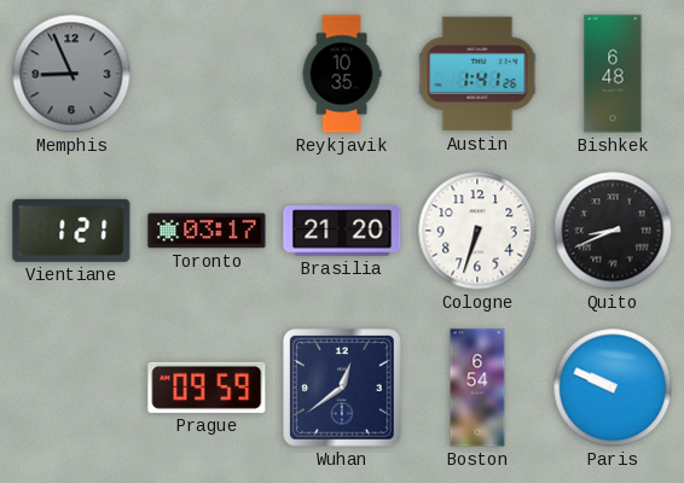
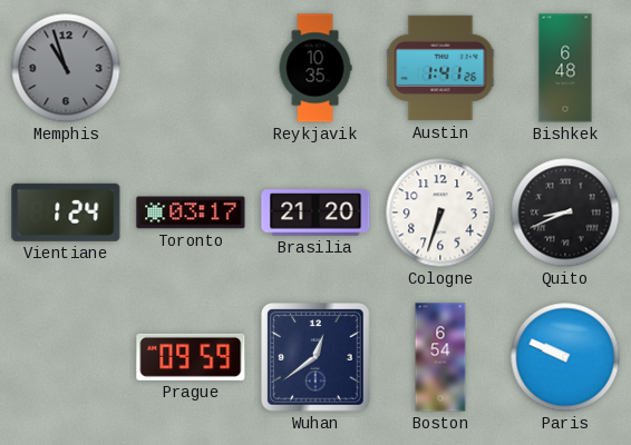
Memphis: 8:56 -> 10:57
Vientiane: 1:21 -> 1:24
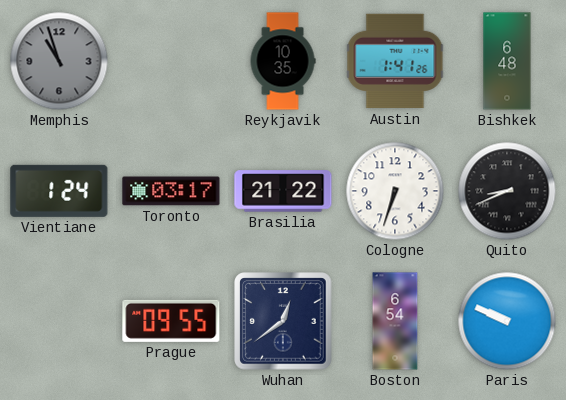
Brasilia: 21:20 -> 21:22
Prague: 09:59 -> 09:55
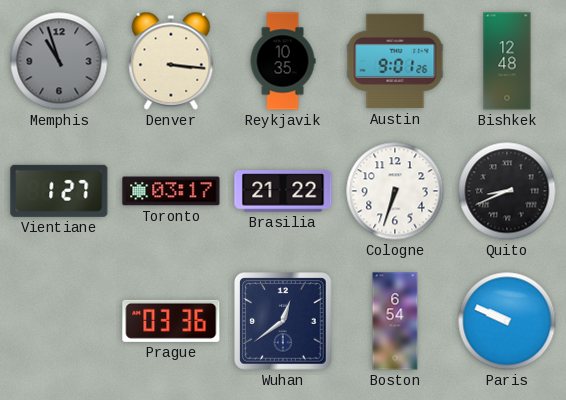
Denver: none -> 3:16
Austin: 1:41 -> 9:01
Bishkek: 6:48 -> 12:48
Vientiane: 1:24 -> 1:27
Prague: 09:55 -> 03:36
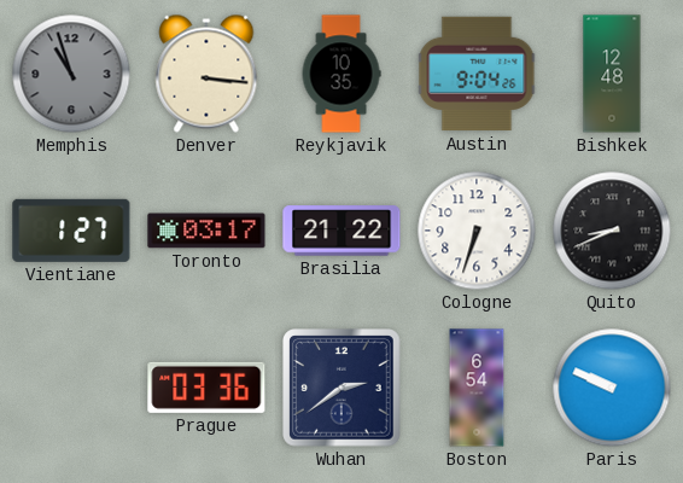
Austin: 9:01 -> 9:04
Wuhan: 12:39 -> 2:39
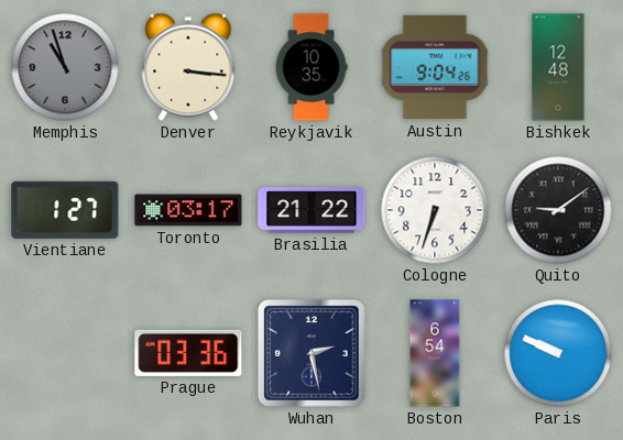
Quito: 8:41 -> 9:09
Wuhan: 2:39 -> 2:28
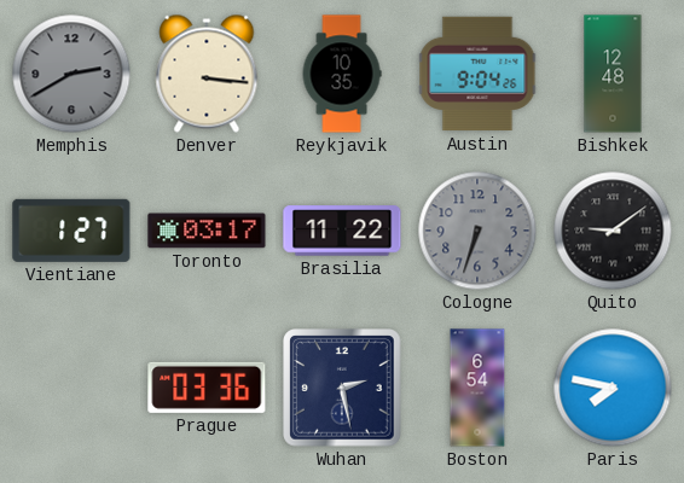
Memphis: 10:57 -> 2:40
Brasilia: 21:22 -> 11:22
Cologne dial: white -> grey
Paris: 9:49 -> 7:47
